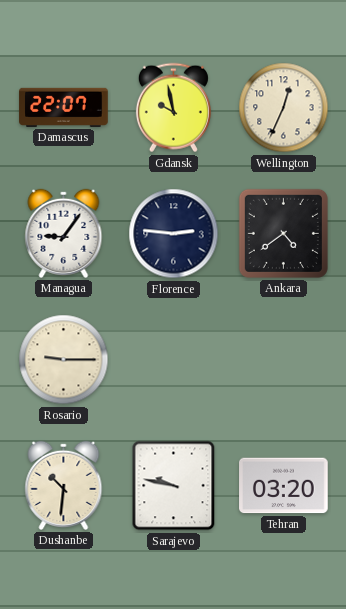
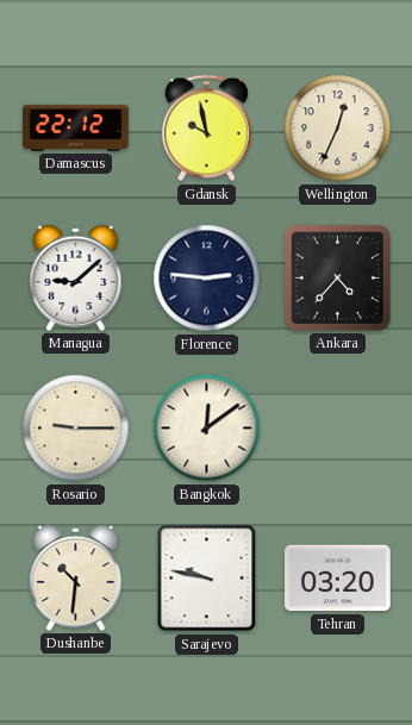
Damascus: 22:07 -> 22:12
Managua: 9:06 -> 9:08
Ankara: 4:39 -> 4:37
Bangkok: none -> 12:09
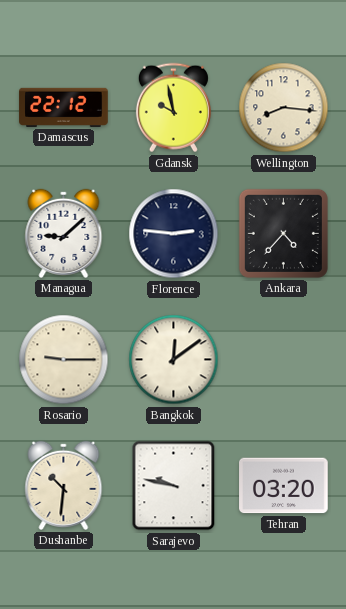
Wellington: 12:34 -> 8:16
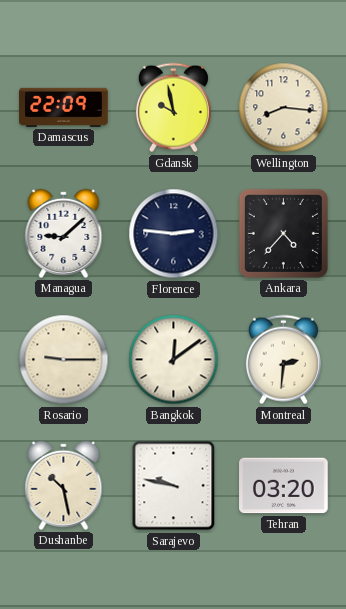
Damascus: 22:12 -> 22:09
Montreal: none -> 2:31
Dushanbe: 10:31 -> 10:28
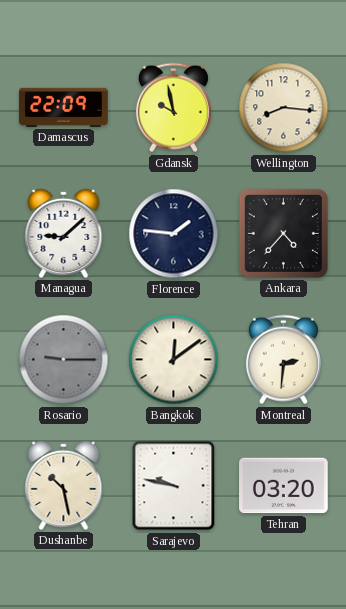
Florence: 2:46 -> 1:46
Rosario dial: cream -> grey
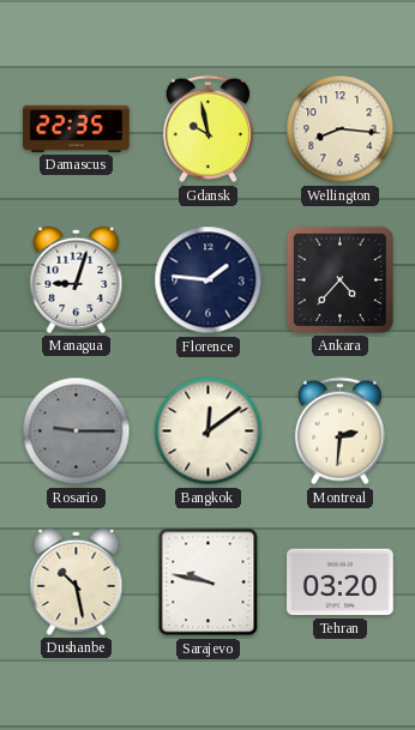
Damascus: 22:09 -> 22:35
Managua: 9:08 -> 9:03
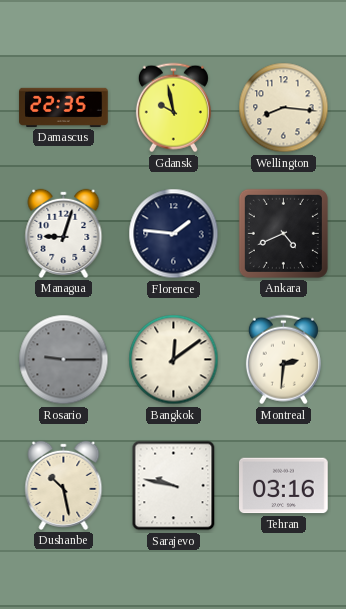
Ankara: 4:37 -> 4:41
Tehran: 03:20 -> 03:16
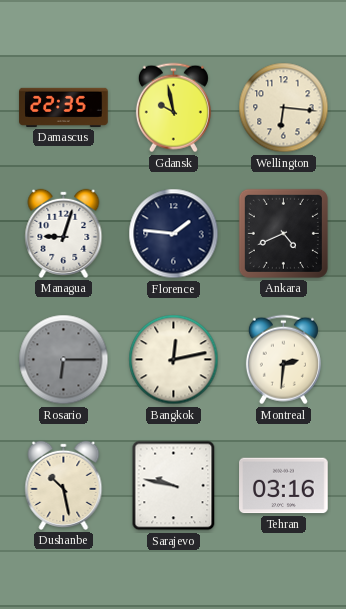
Wellington: 8:16 -> 6:16
Rosario: 9:15 -> 6:15
Bangkok: 12:09 -> 12:13
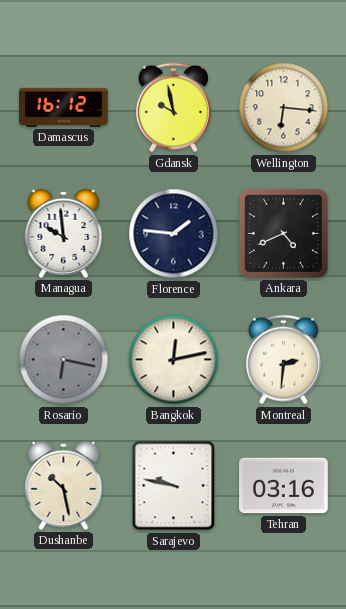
Damascus: 22:35 -> 16:12
Managua: 9:03 -> 9:59
Rosario: 6:15 -> 6:17
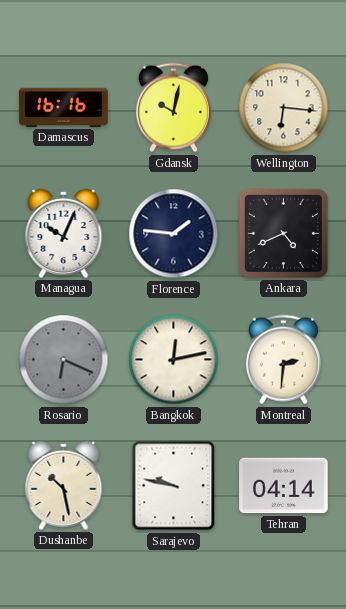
Damascus: 16:12 -> 16:16
Gdansk: 9:58 -> 10:02
Managua: 9:59 -> 10:04
Rosario: 6:17 -> 6:19
Tehran: 03:16 -> 04:14
